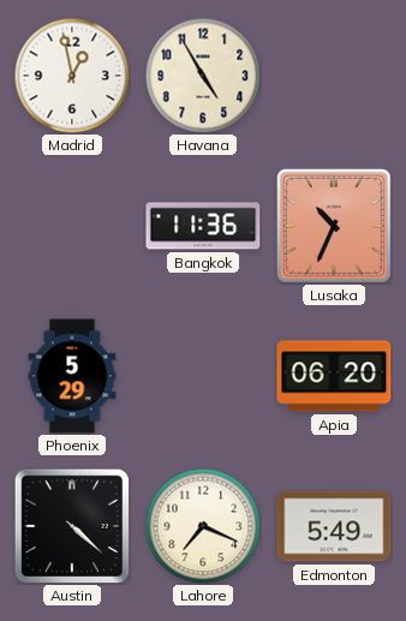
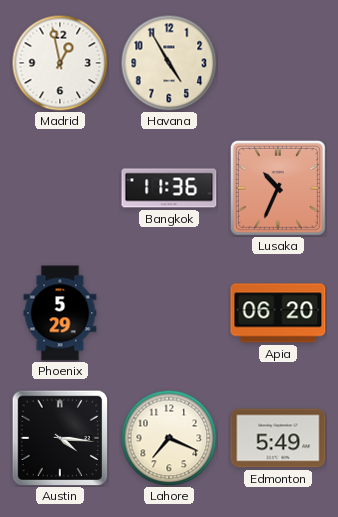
Austin: 4:22 -> 4:16
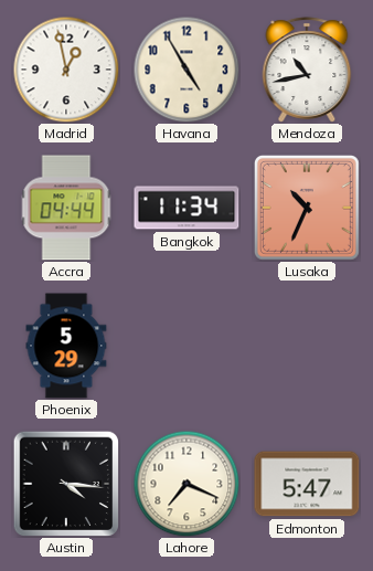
Mendoza: none -> 10:43
Accra: none -> 04:44
Bangkok: 11:36 -> 11:34
Apia: 06:20 -> none
Edmonton: 5:49 -> 5:47
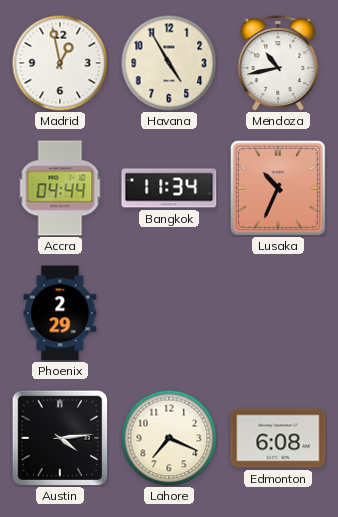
Phoenix: 5:29 -> 2:29
Austin: 4:16 -> 4:14
Edmonton: 5:47 -> 6:08
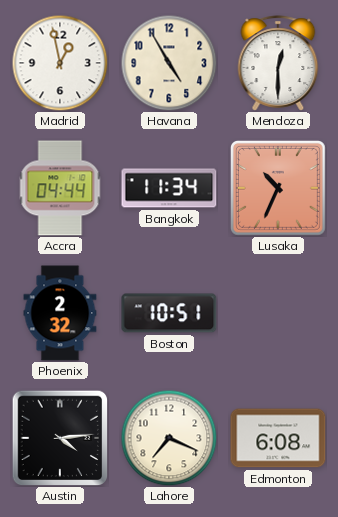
Mendoza: 10:43 -> 12:30
Phoenix: 2:29 -> 2:32
Boston: none -> 10:51
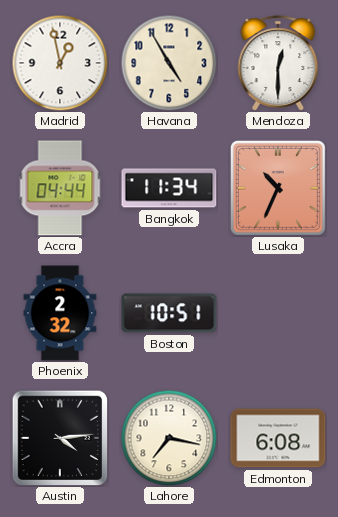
Lahore: 7:19 -> 7:17
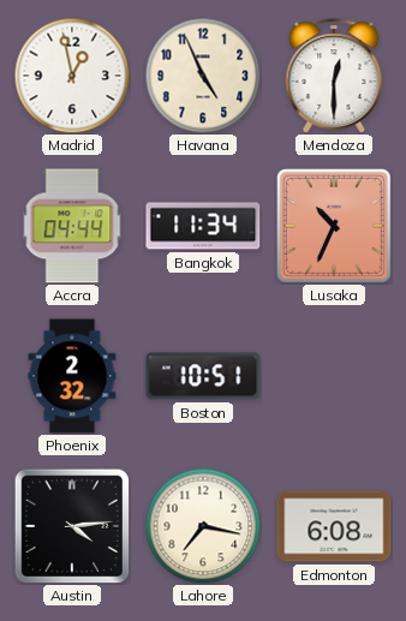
Havana: 4:55 -> 4:56
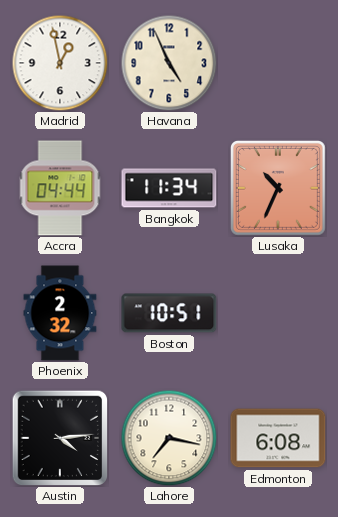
Mendoza: 12:30 -> none
